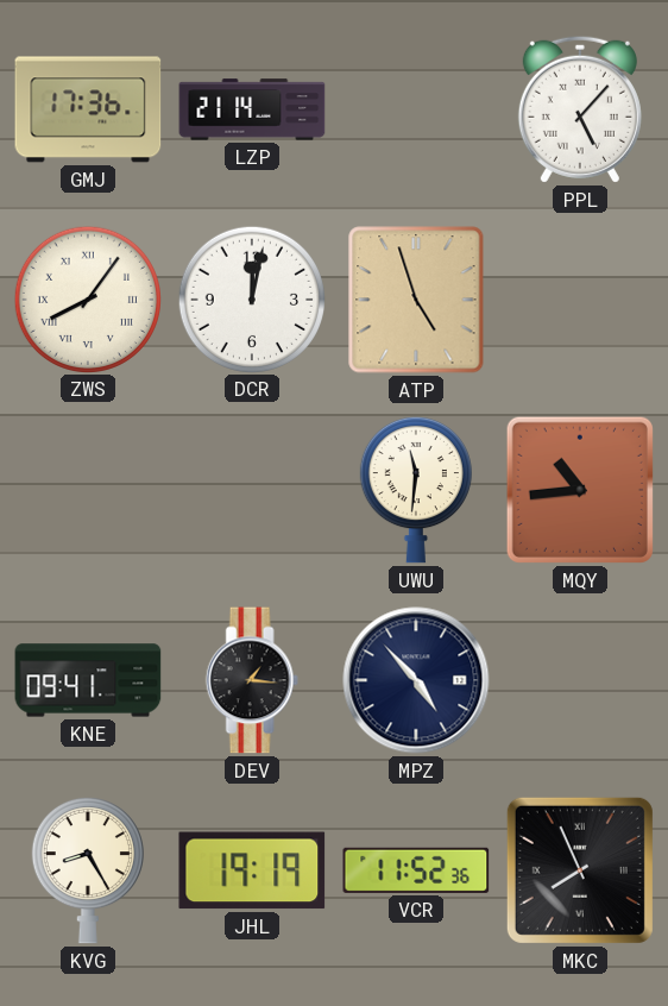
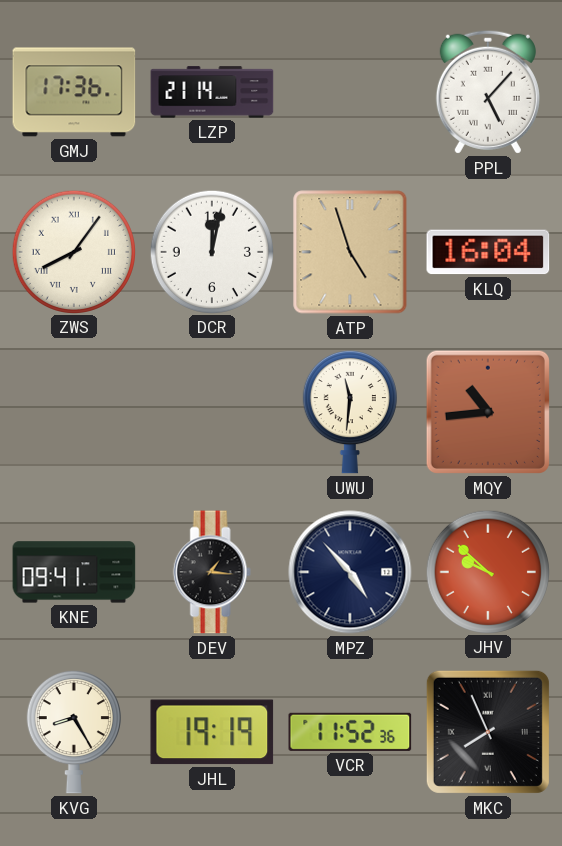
KLQ: none -> 16:04
JHV: none -> 9:52
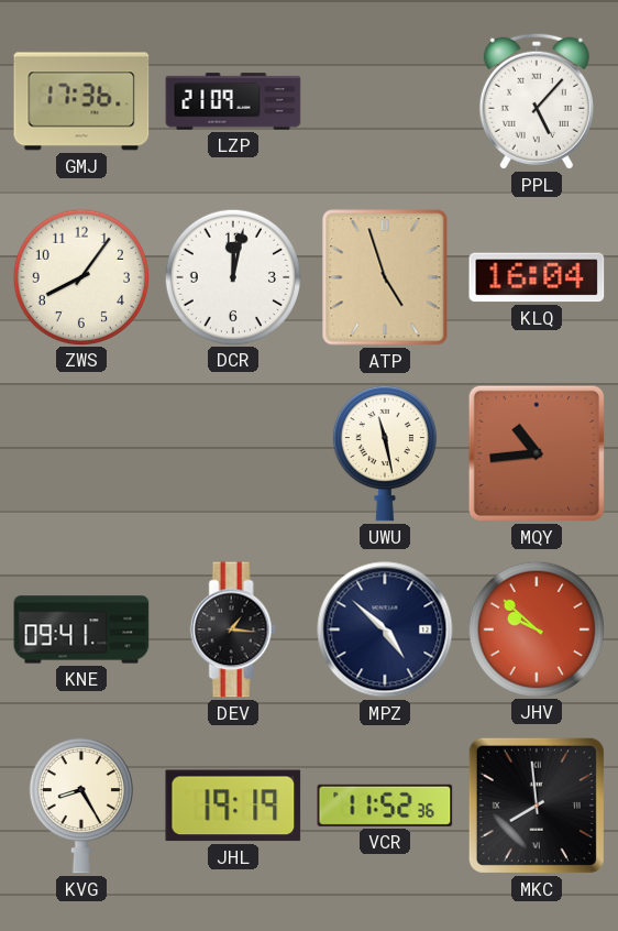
LZP: 21:14 -> 21:09
ZWS numerals: Roman -> Arabic
UWU: 11:31 -> 11:28
MPZ: 4:53 -> 4:52
MKC: 7:56 -> 7:59
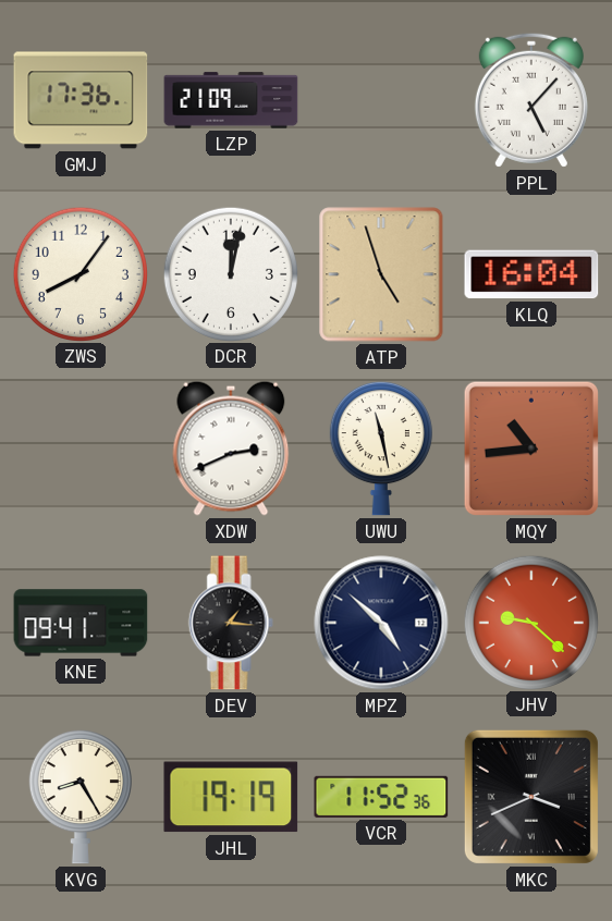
XDW: none -> 2:41
JHV: 9:52 -> 9:22
MKC: 7:59 -> 3:41
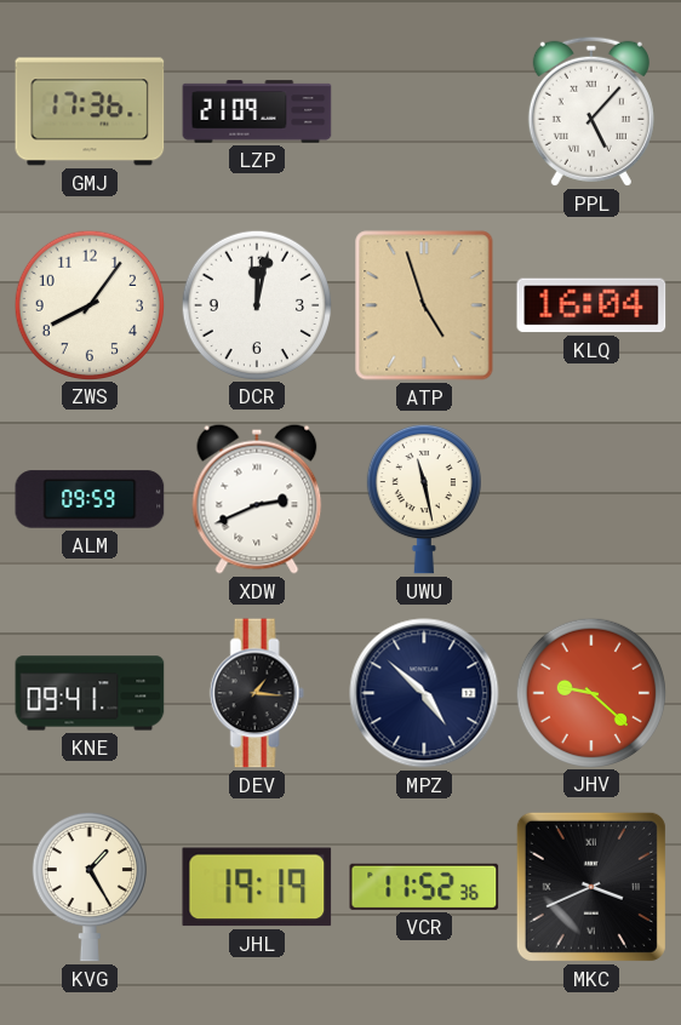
ALM: none -> 09:59
MQY: 10:44 -> none
KVG: 8:25 -> 1:25
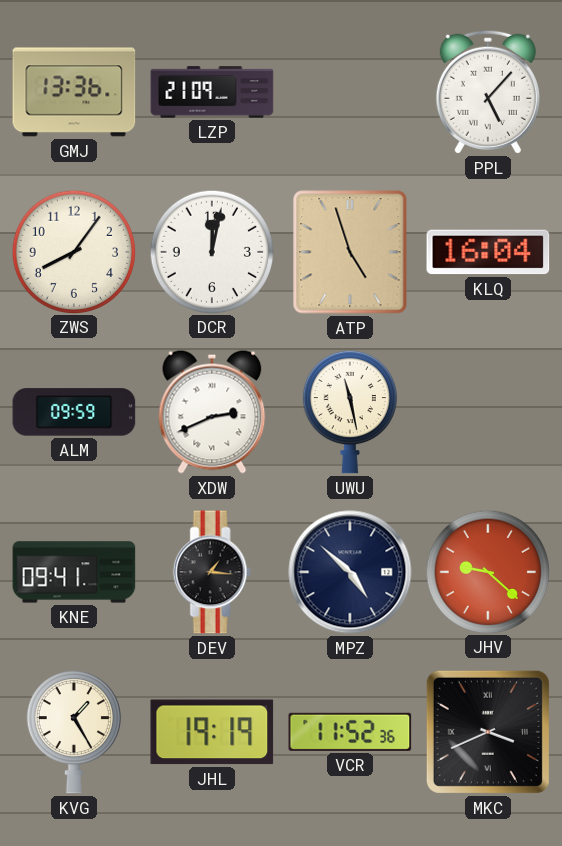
GMJ: 17:36 -> 13:36
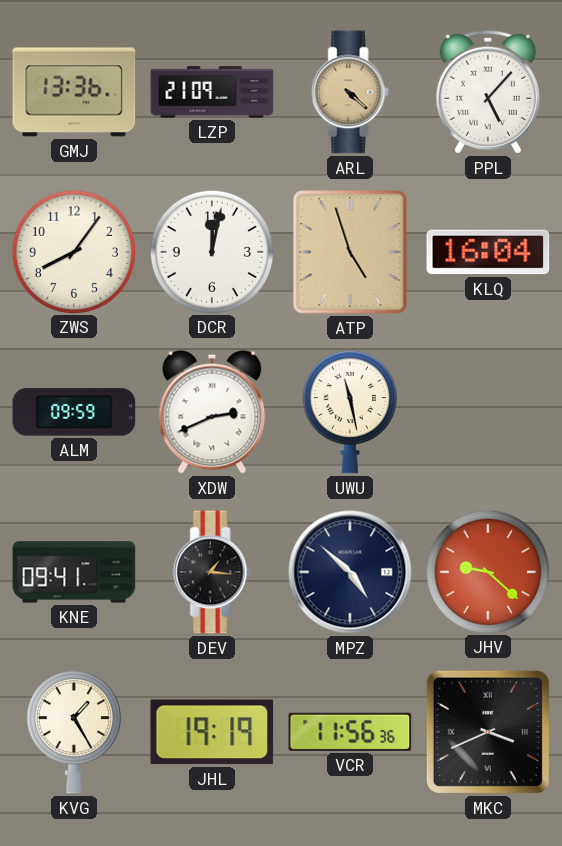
ARL: none -> 4:22
VCR: 11:52 -> 11:56
